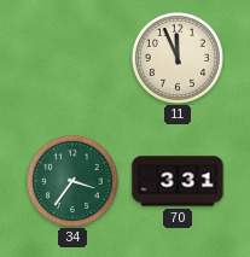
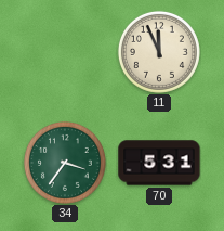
70: 3:31 -> 5:31
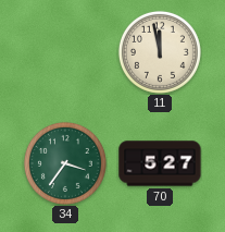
11: 11:56 -> 11:58
70: 5:31 -> 5:27
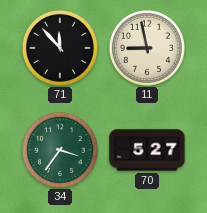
71: none -> 11:53
11: 11:58 -> 8:58
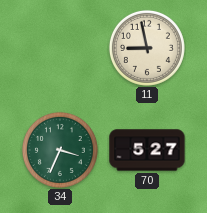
71: 11:53 -> none
34: 3:36 -> 3:34
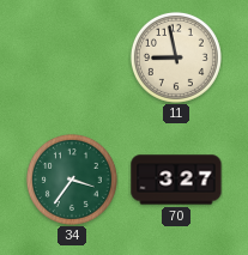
34: 3:34 -> 3:36
70: 5:27 -> 3:27
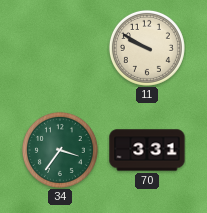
11: 8:58 -> 9:50
70: 3:27 -> 3:31
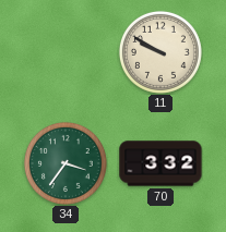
70: 3:31 -> 3:32
